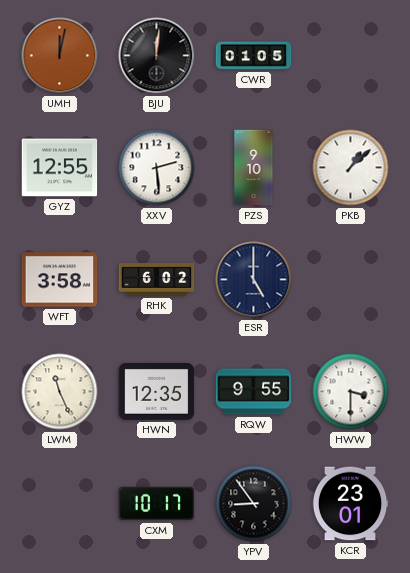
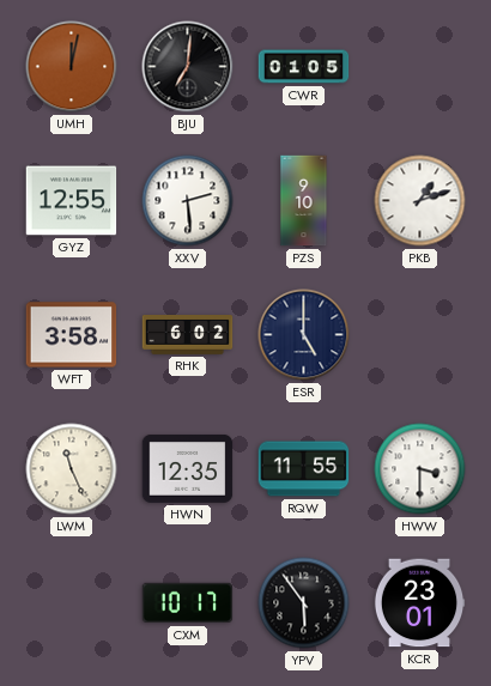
BJU: 12:01 -> 7:01
PKB: 1:08 -> 1:12
RQW: 9:55 -> 11:55
YPV: 8:54 -> 5:54
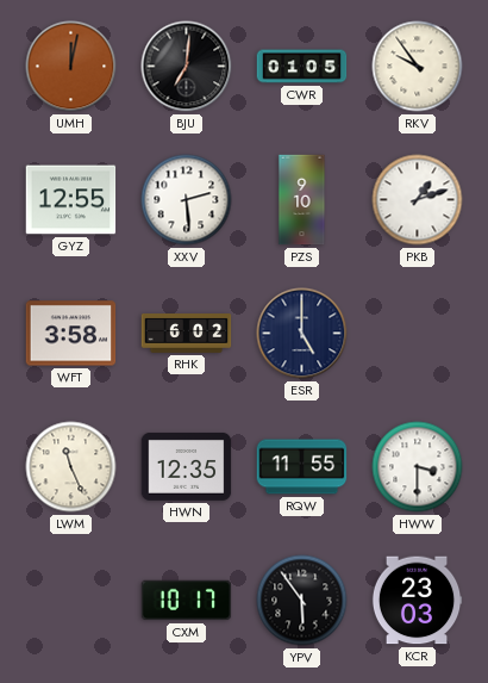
RKV: none -> 9:54
KCR: 23:01 -> 23:03
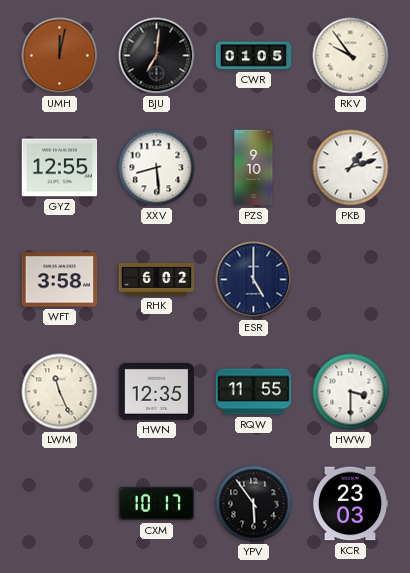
XXV: 2:29 -> 8:29
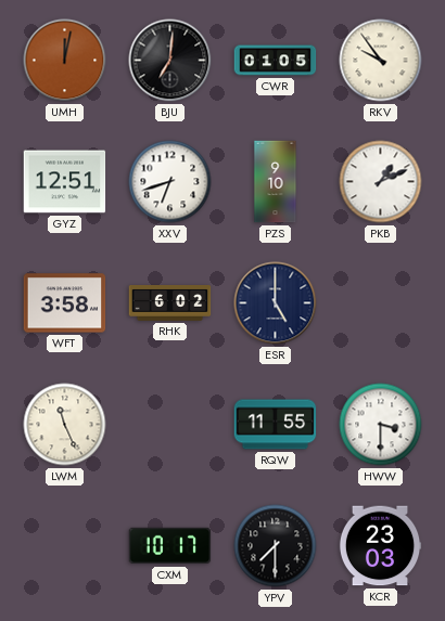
GYZ: 12:55 -> 12:51
XXV: 8:29 -> 6:42
PKB: 1:12 -> 1:11
HWN: 12:35 -> none
YPV: 5:54 -> 7:30
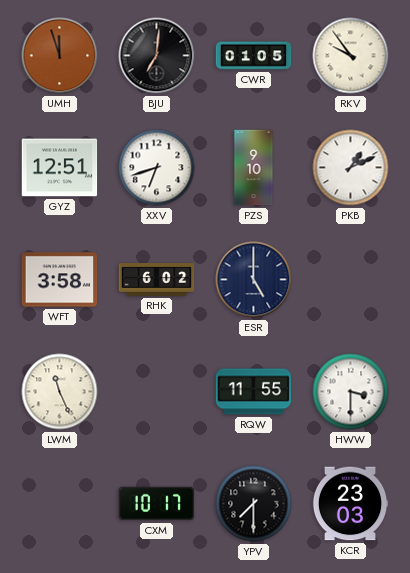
UMH: 12:02 -> 11:57
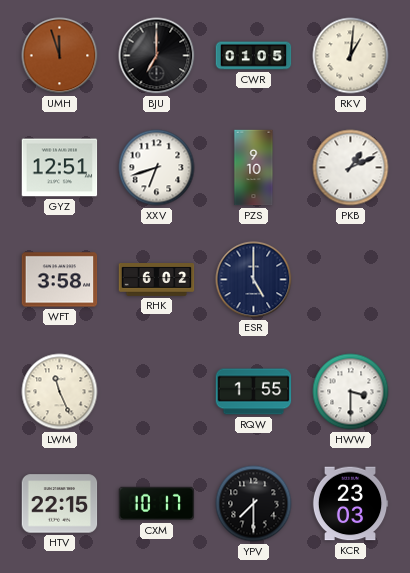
BJU: 7:01 -> 7:00
RKV: 9:54 -> 1:01
RQW: 11:55 -> 1:55
HTV: none -> 22:15
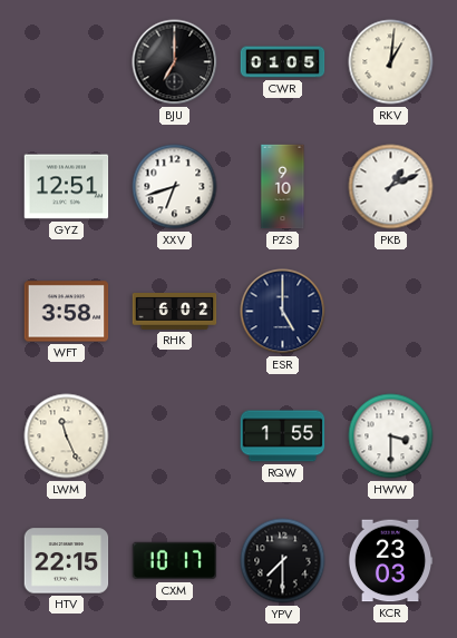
UMH: 11:57 -> none
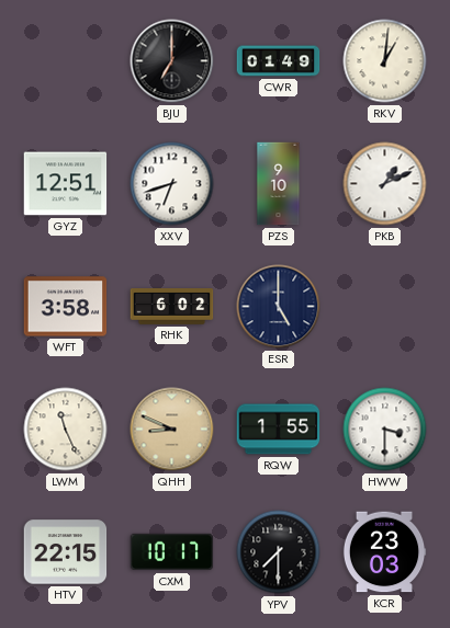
CWR: 01:05 -> 01:49
QHH: none -> 8:49
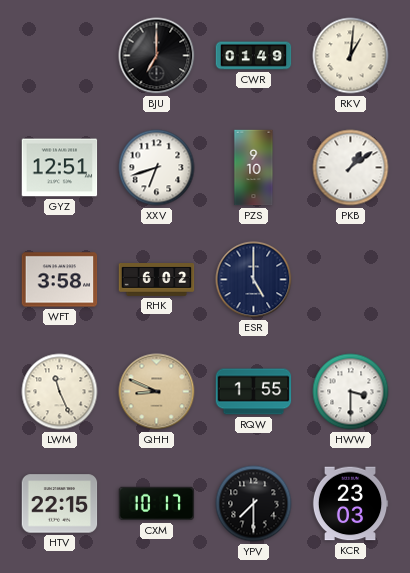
PKB: 1:11 -> 1:09
